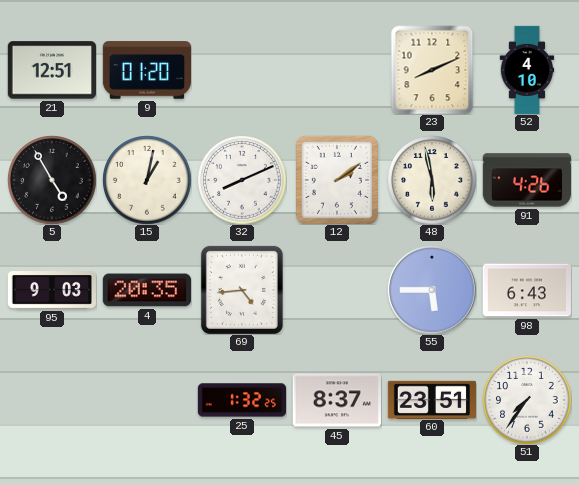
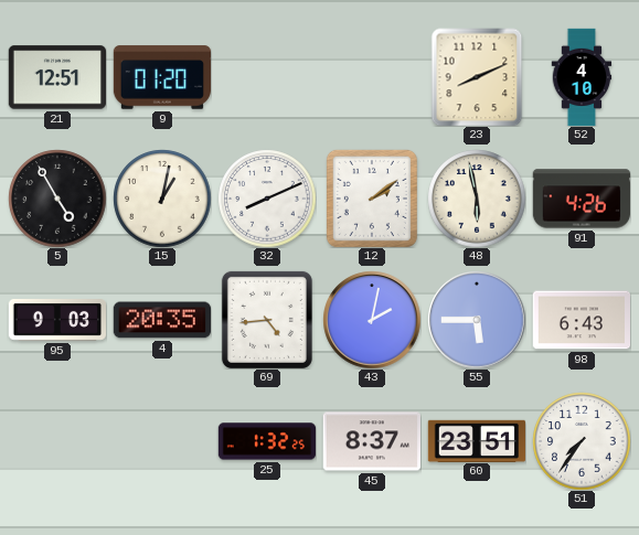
43: none -> 2:02
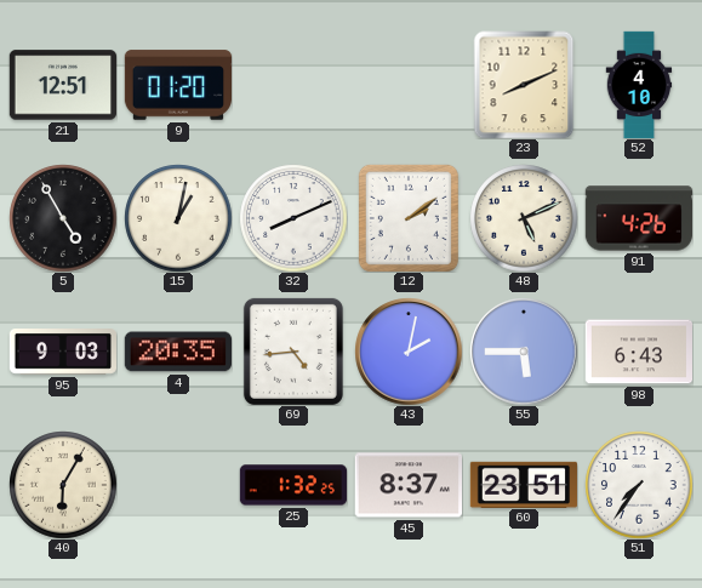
48: 5:58 -> 5:11
40: none -> 6:05
